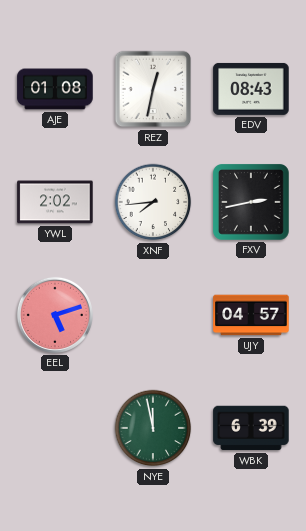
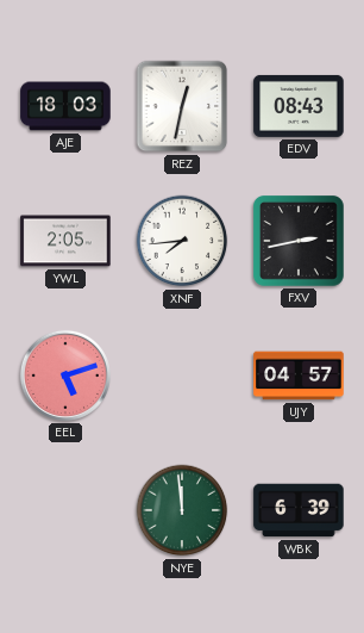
AJE: 01:08 -> 18:03
YWL: 2:02 -> 2:05
NYE: 11:58 -> 11:59
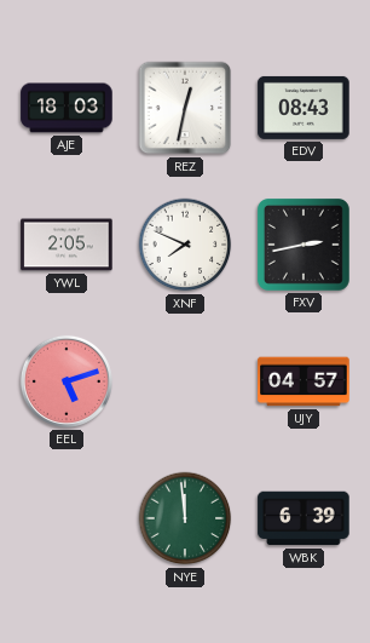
XNF: 7:44 -> 7:49
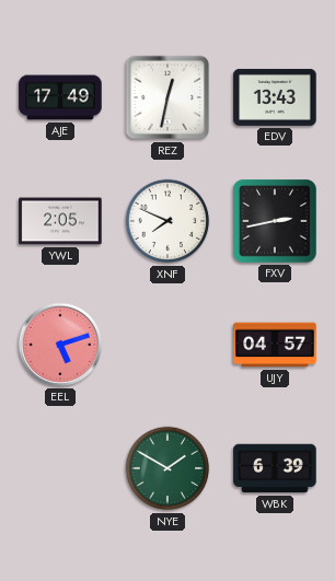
AJE: 18:03 -> 17:49
EDV: 08:43 -> 13:43
NYE: 11:59 -> 1:50
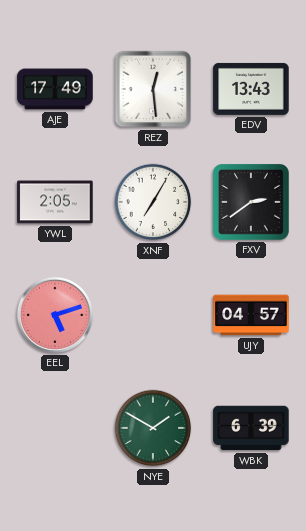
REZ: 12:32 -> 12:29
XNF: 7:49 -> 7:05
FXV: 2:43 -> 2:39
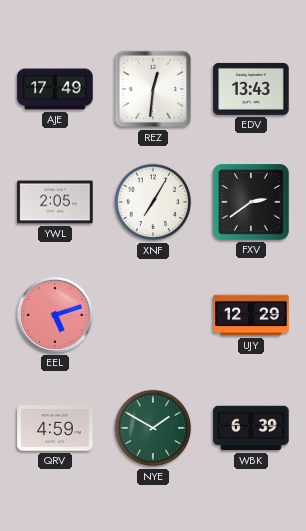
REZ: 12:29 -> 12:31
UJY: 04:57 -> 12:29
QRV: none -> 4:59
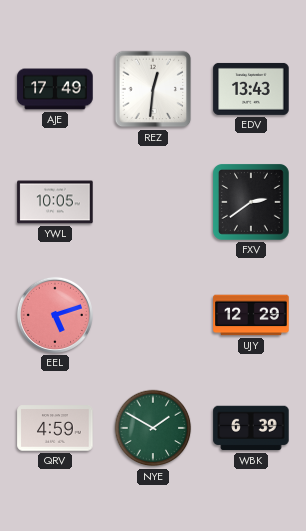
YWL: 2:05 -> 10:05
XNF: 7:05 -> none
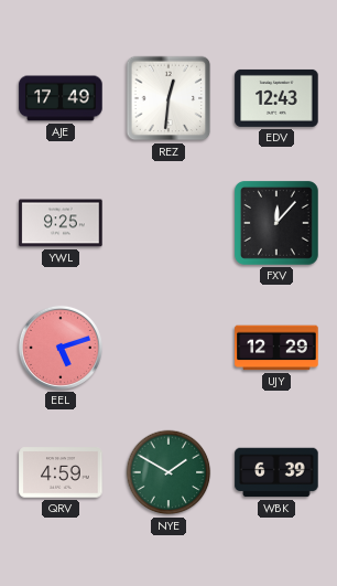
EDV: 13:43 -> 12:43
YWL: 10:05 -> 9:25
FXV: 2:39 -> 12:07
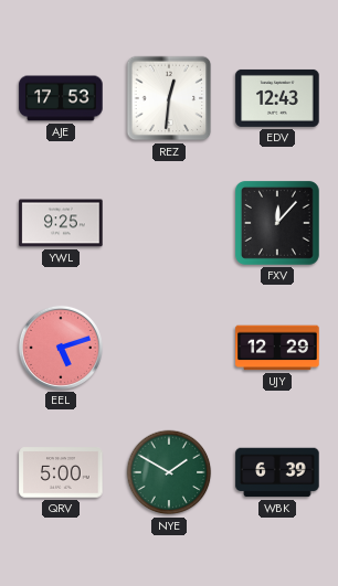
AJE: 17:49 -> 17:53
QRV: 4:59 -> 5:00
